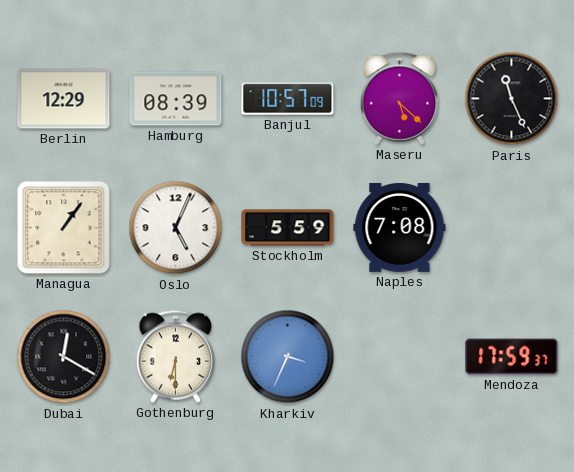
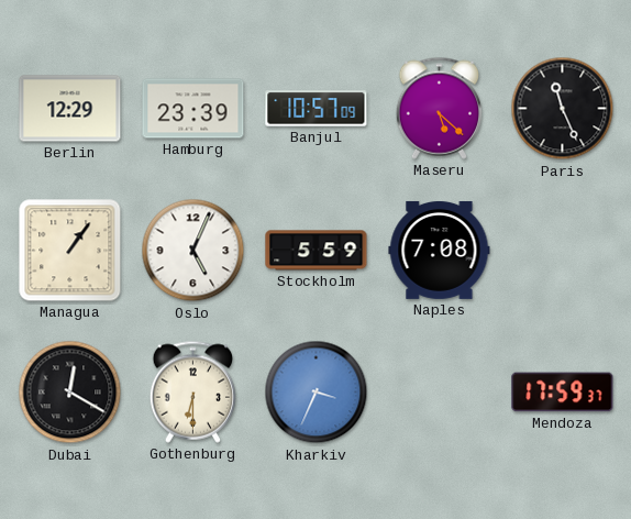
Hamburg: 08:39 -> 23:39
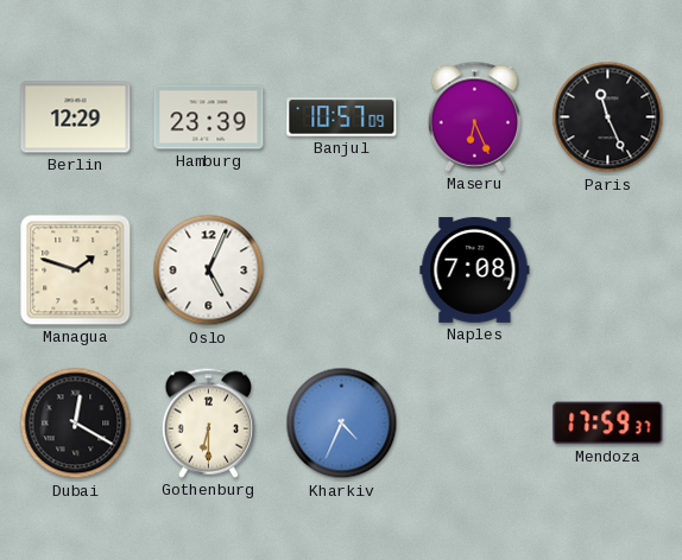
Maseru: 5:22 -> 6:26
Managua: 1:06 -> 1:48
Stockholm: 5:59 -> none
Kharkiv: 3:34 -> 4:34
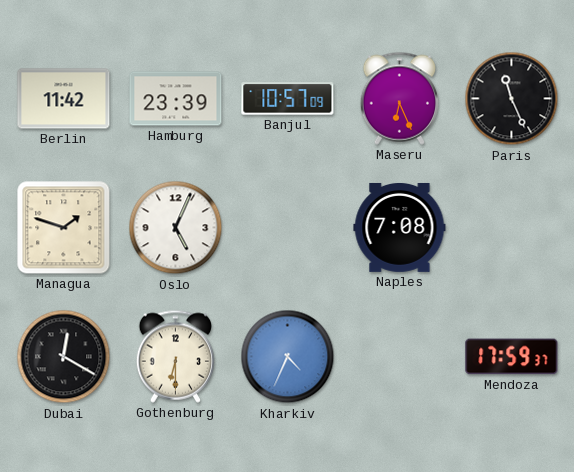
Berlin: 12:29 -> 11:42
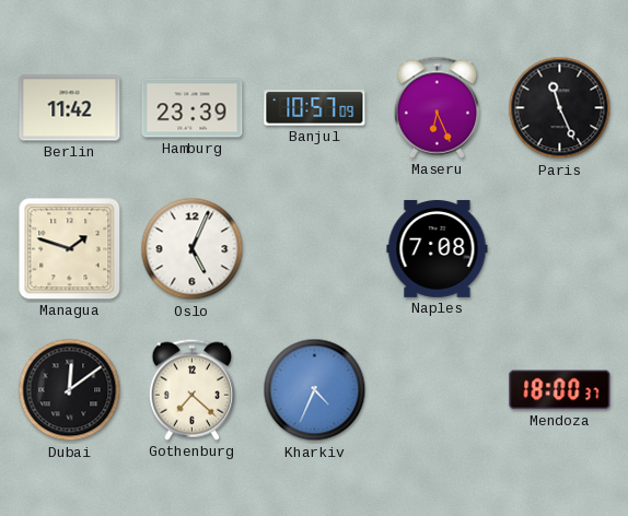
Dubai: 12:20 -> 12:09
Gothenburg: 6:30 -> 7:22
Mendoza: 17:59 -> 18:00
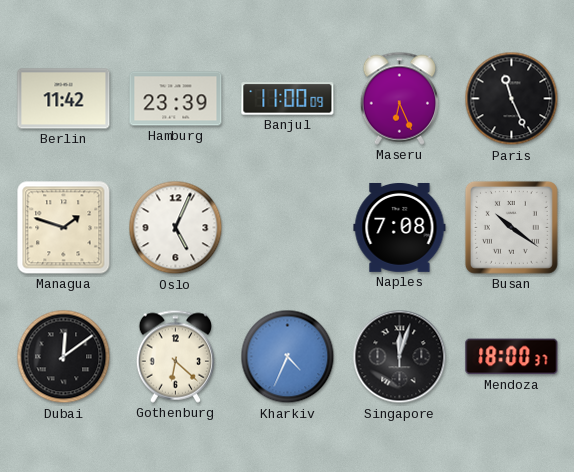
Banjul: 10:57 -> 11:00
Busan: none -> 10:21
Gothenburg: 7:22 -> 6:22
Singapore: none -> 12:03
